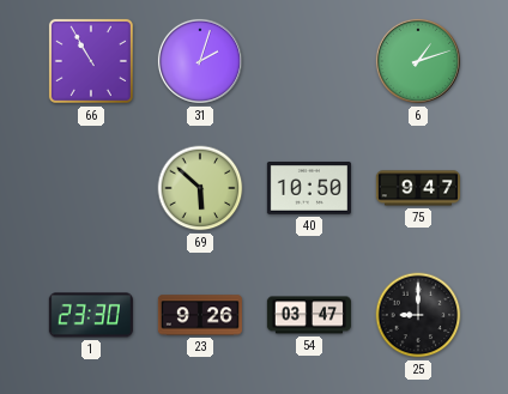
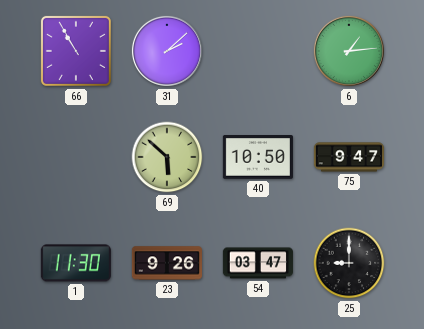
31: 2:03 -> 2:08
6: 1:12 -> 1:14
1: 23:30 -> 11:30
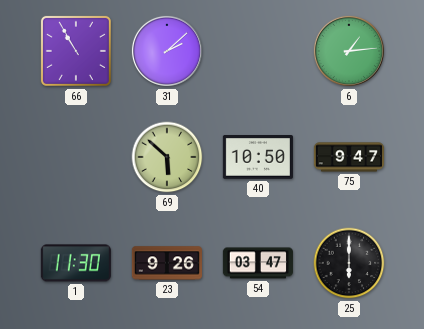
25: 9:00 -> 6:00
